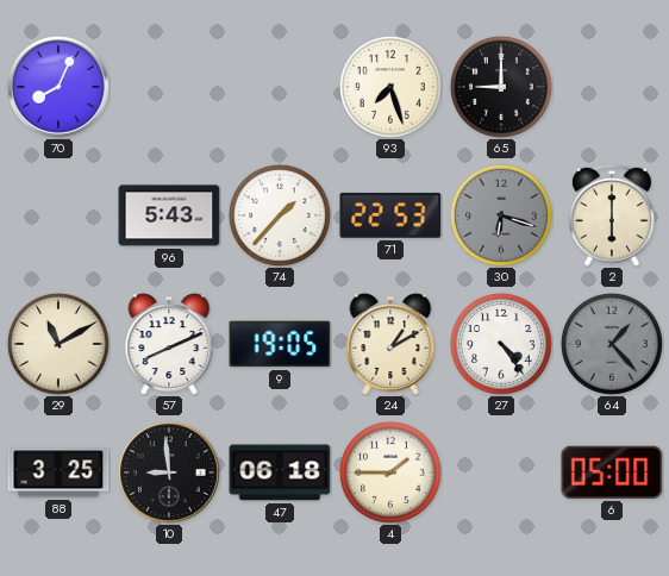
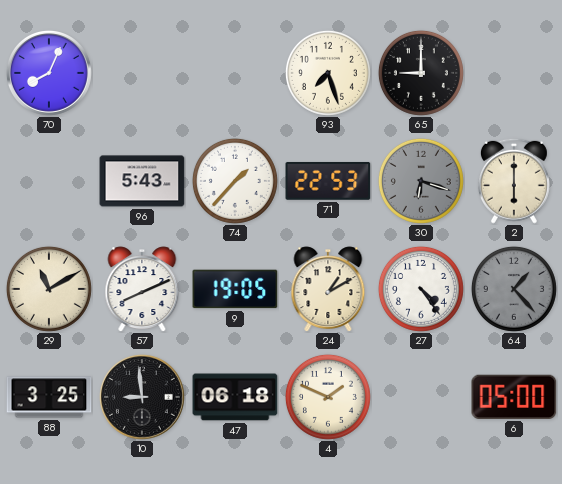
4: 1:45 -> 1:49
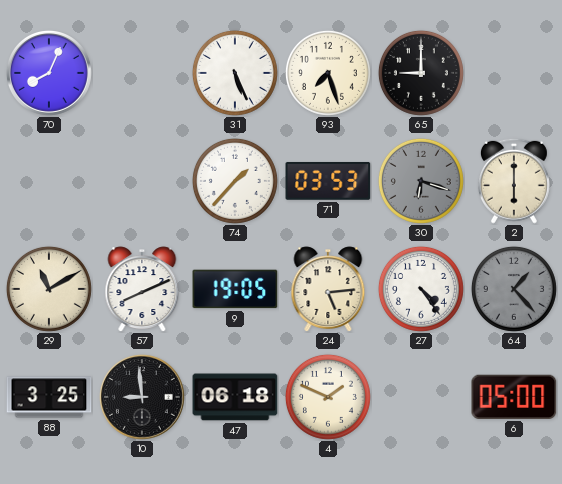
31: none -> 5:26
96: 5:43 -> none
71: 22:53 -> 03:53
24: 1:10 -> 5:14
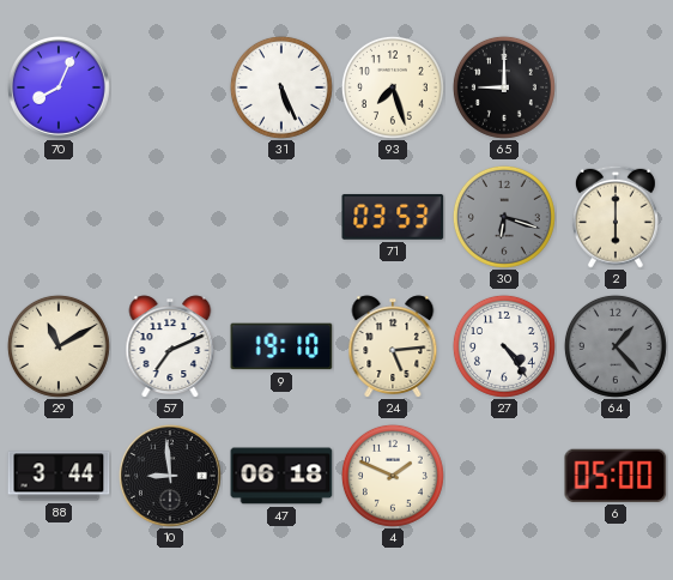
74: 1:37 -> none
57: 8:11 -> 7:11
9: 19:05 -> 19:10
88: 3:25 -> 3:44
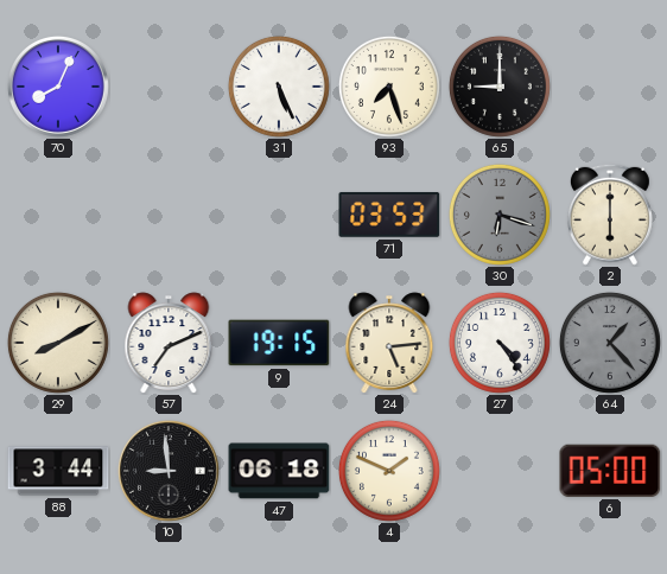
29: 11:10 -> 8:10
9: 19:10 -> 19:15
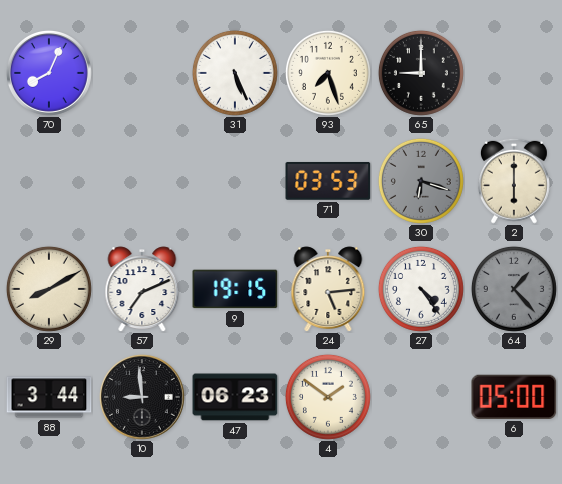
47: 06:18 -> 06:23
4: 1:49 -> 1:51
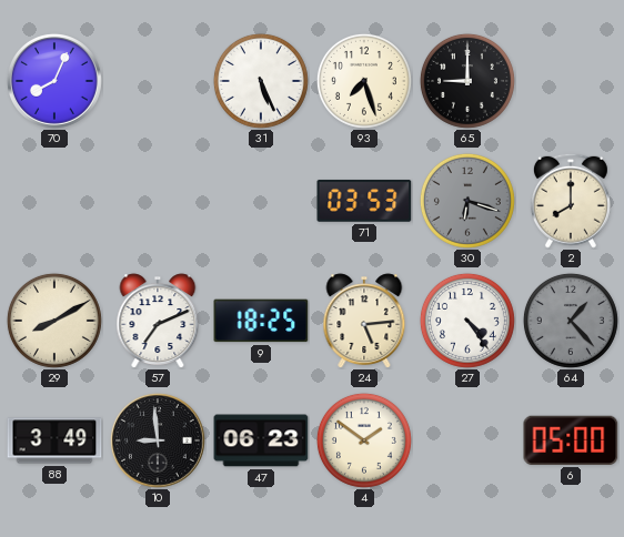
2: 6:00 -> 8:00
9: 19:15 -> 18:25
88: 3:44 -> 3:49
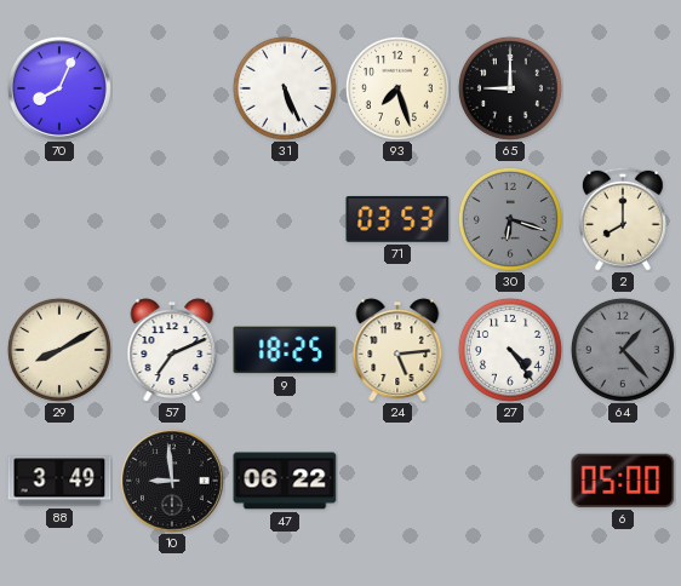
47: 06:23 -> 06:22
4: 1:51 -> none
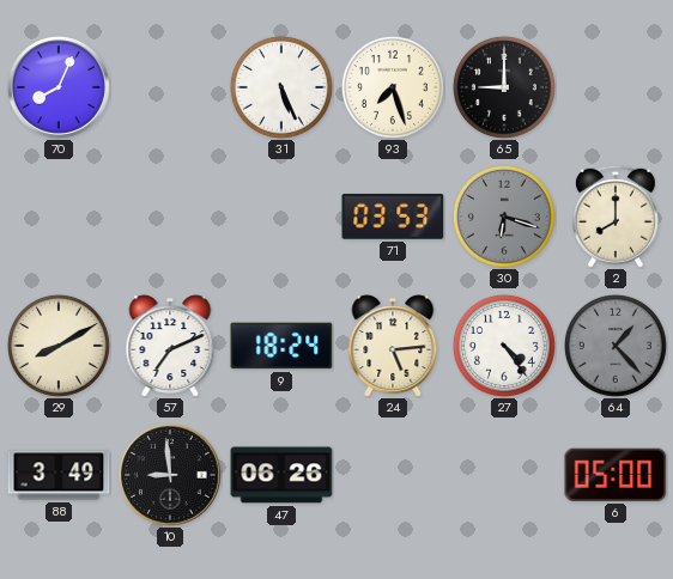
9: 18:25 -> 18:24
47: 06:22 -> 06:26
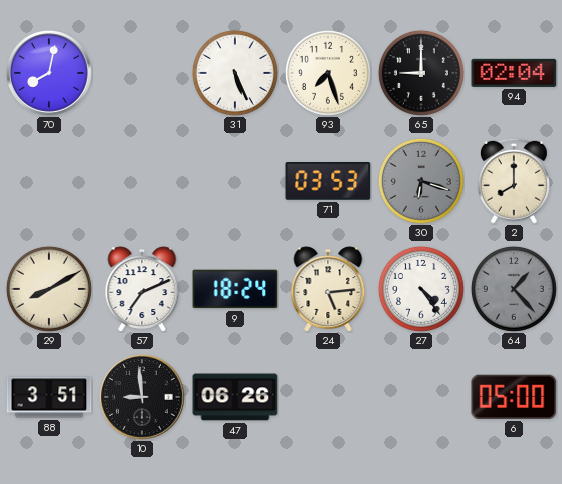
70: 8:04 -> 8:02
94: none -> 02:04
88: 3:49 -> 3:51
